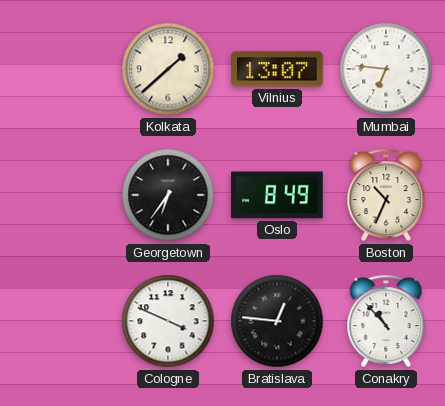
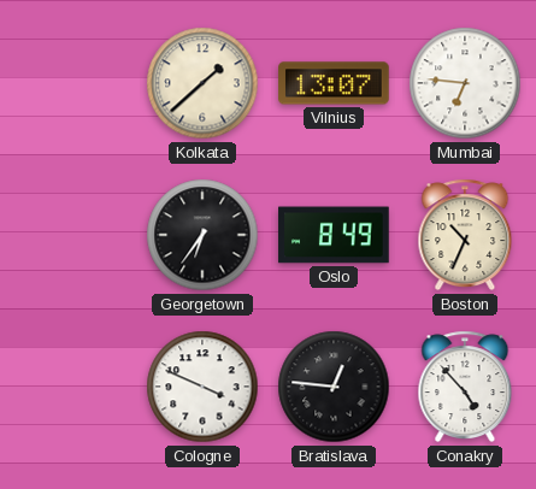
Conakry: 10:53 -> 4:53
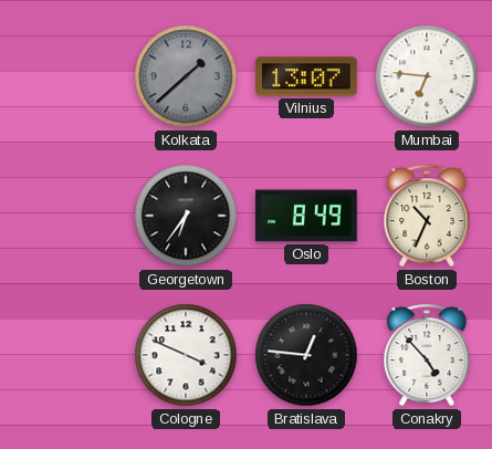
Kolkata dial: cream -> grey
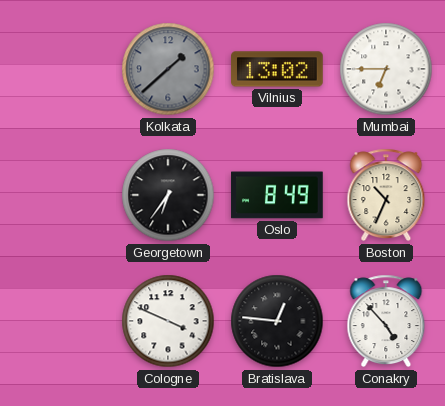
Vilnius: 13:07 -> 13:02
Mumbai: 6:46 -> 6:45
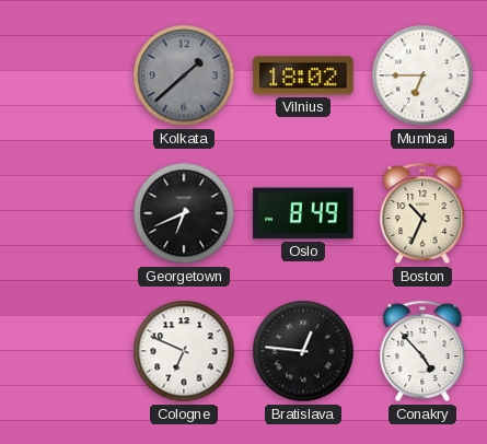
Vilnius: 13:02 -> 18:02
Georgetown: 6:36 -> 6:41
Cologne: 3:49 -> 6:49
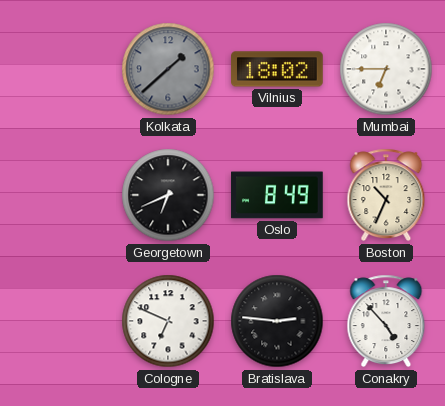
Bratislava: 12:46 -> 2:46
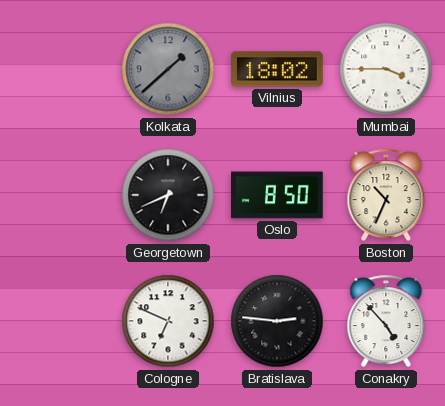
Mumbai: 6:45 -> 3:45
Oslo: 8:49 -> 8:50
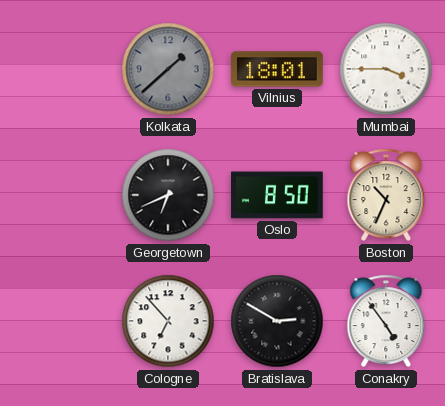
Vilnius: 18:02 -> 18:01
Cologne: 6:49 -> 6:53
Bratislava: 2:46 -> 2:50
Conakry: 4:53 -> 4:54
